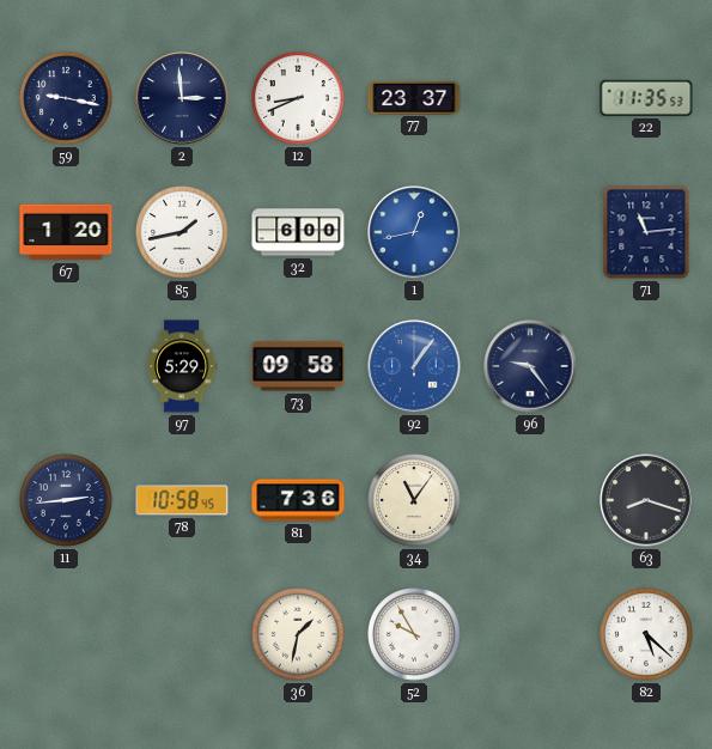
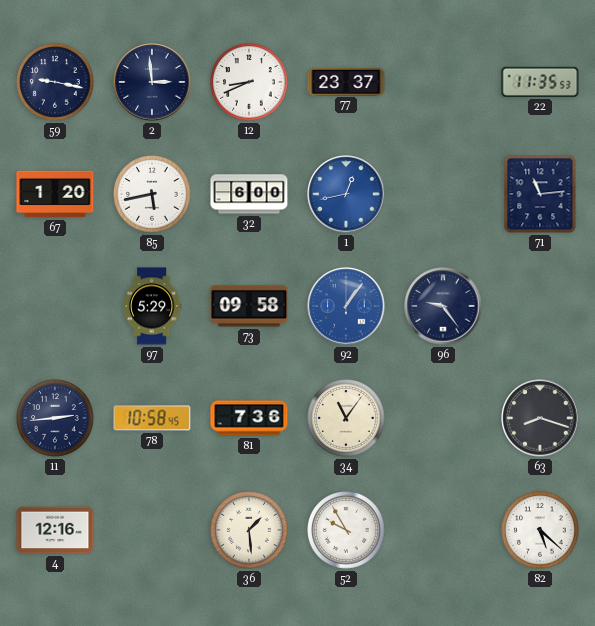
85: 1:43 -> 5:43
4: none -> 12:16
36: 1:32 -> 1:29
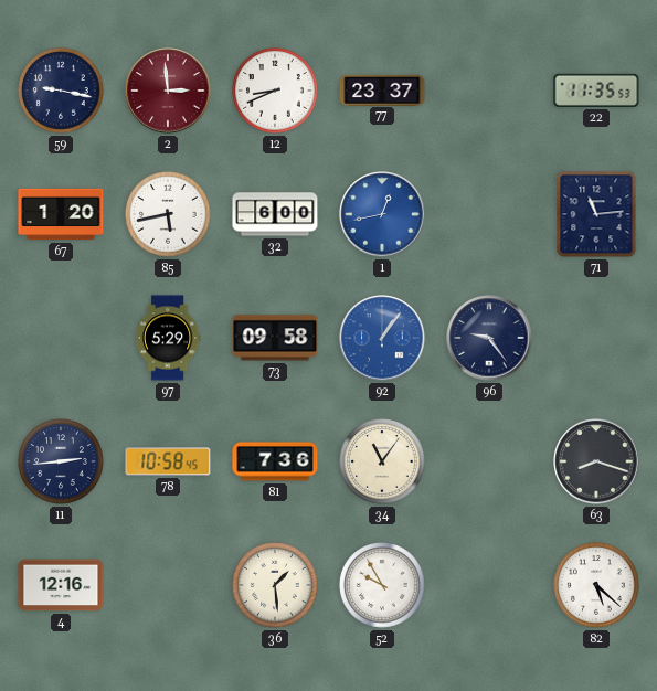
2 dial: navy -> burgundy
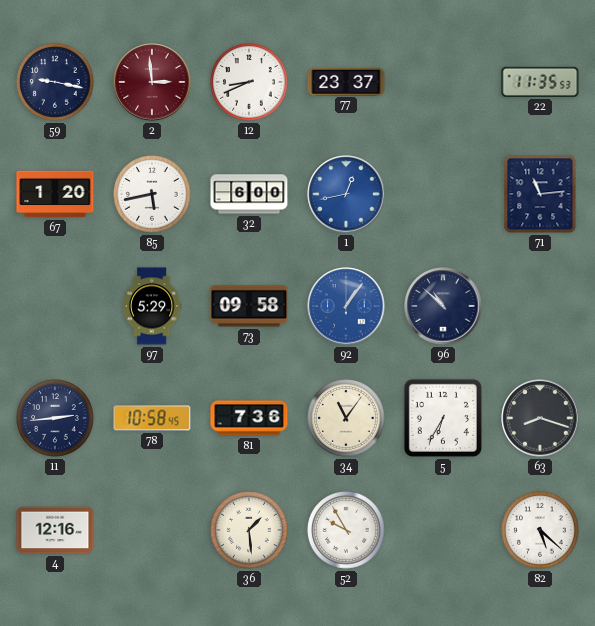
96: 9:24 -> 10:52
5: none -> 6:35
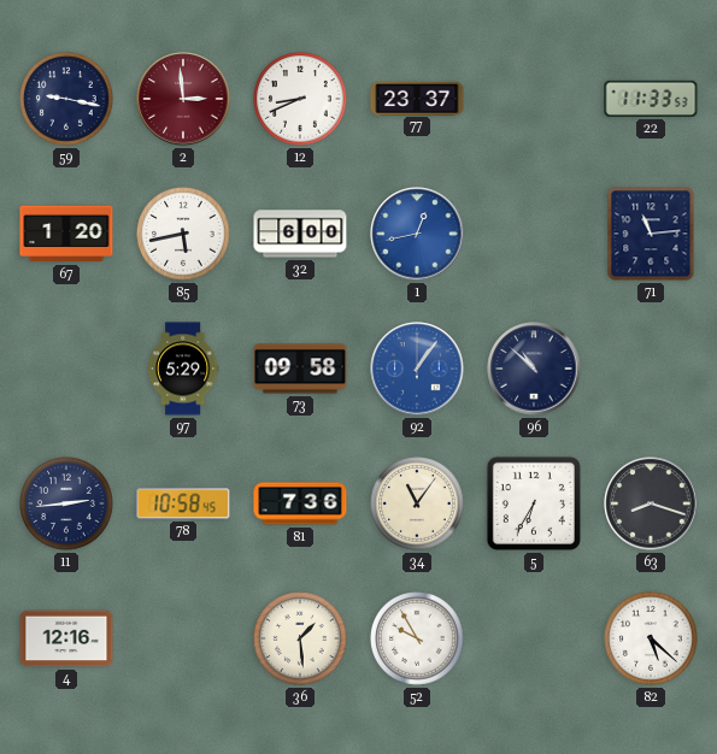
22: 11:35 -> 11:33
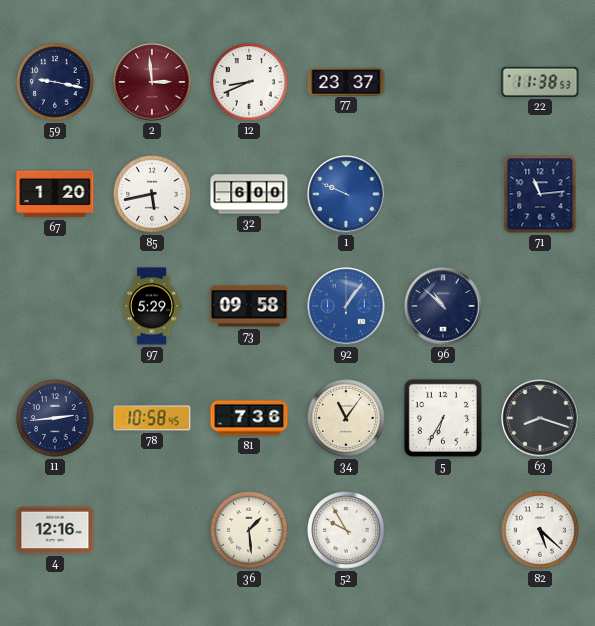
22: 11:33 -> 11:38
1: 12:43 -> 9:49
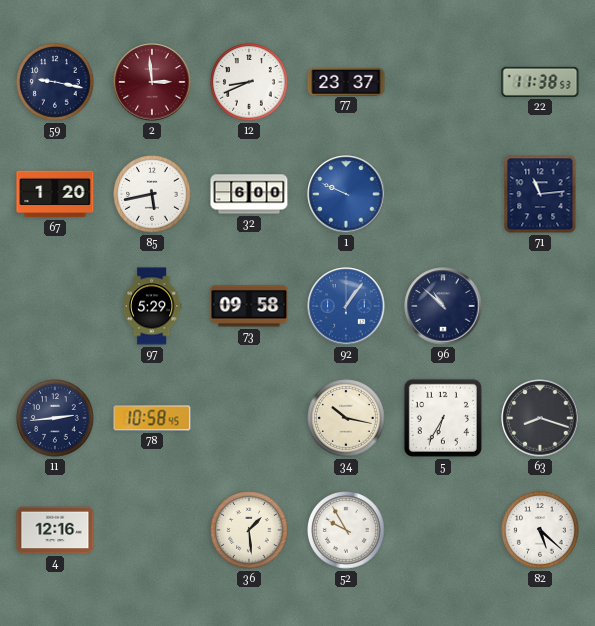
81: 7:36 -> none
34: 11:06 -> 10:17
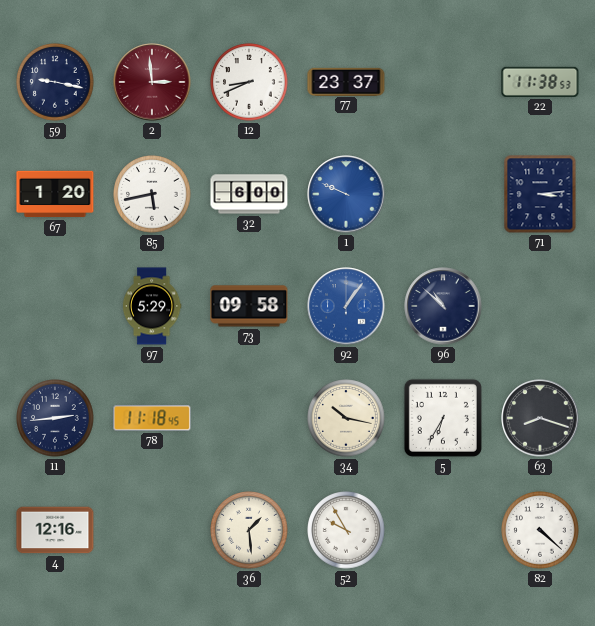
71: 11:14 -> 3:14
78: 10:58 -> 11:18
82: 5:22 -> 4:22
